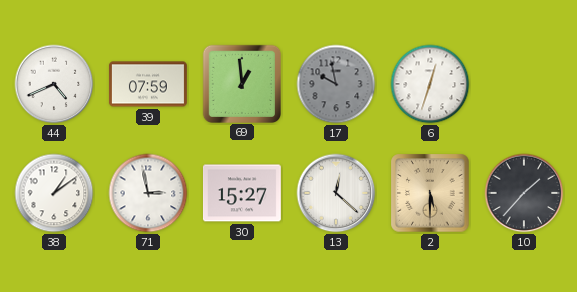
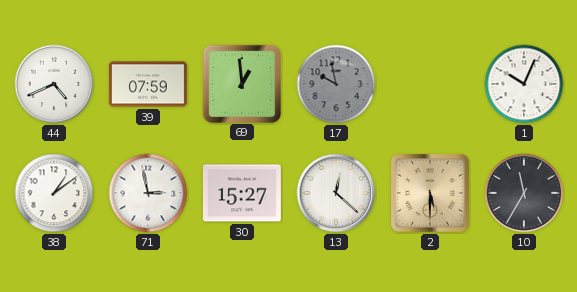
6: 12:33 -> none
1: none -> 10:04
10: 1:37 -> 11:35
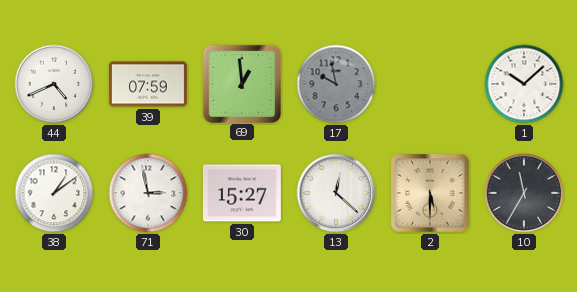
1: 10:04 -> 10:08
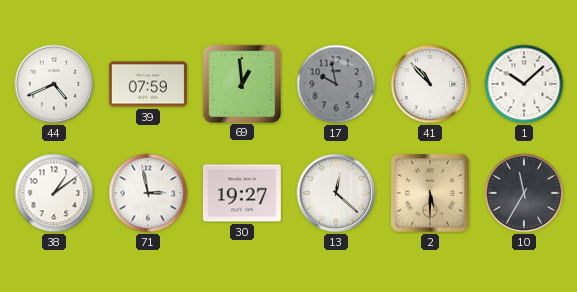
41: none -> 10:53
30: 15:27 -> 19:27
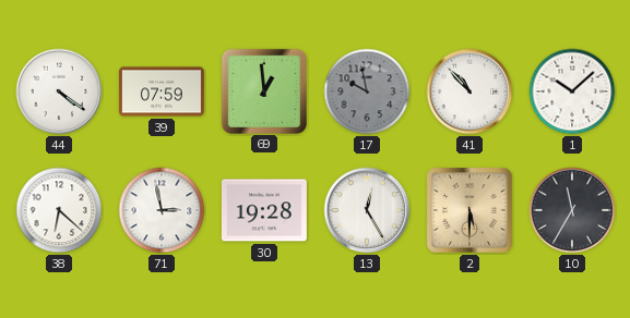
44: 4:41 -> 4:21
38: 1:09 -> 6:22
30: 19:27 -> 19:28
13: 12:22 -> 12:25
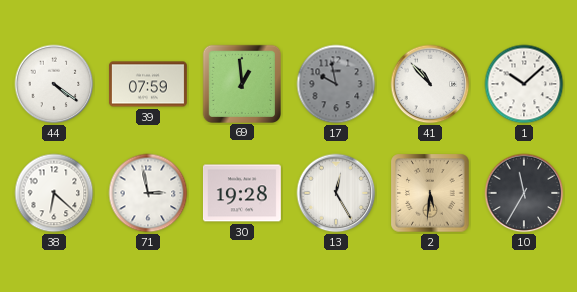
2: 5:30 -> 5:31
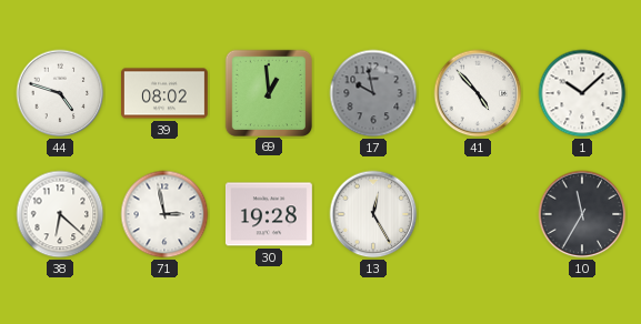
44: 4:21 -> 4:48
39: 07:59 -> 08:02
41: 10:53 -> 4:53
2: 5:31 -> none
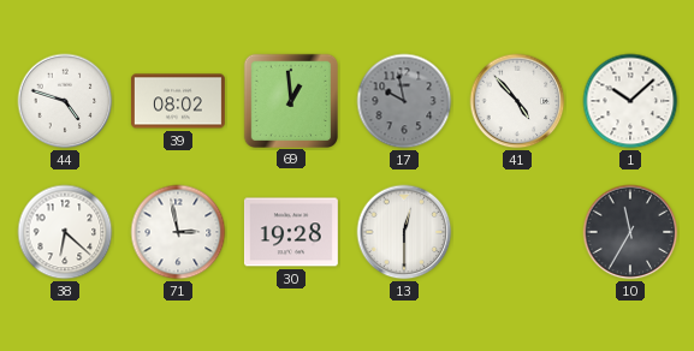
13: 12:25 -> 12:30
